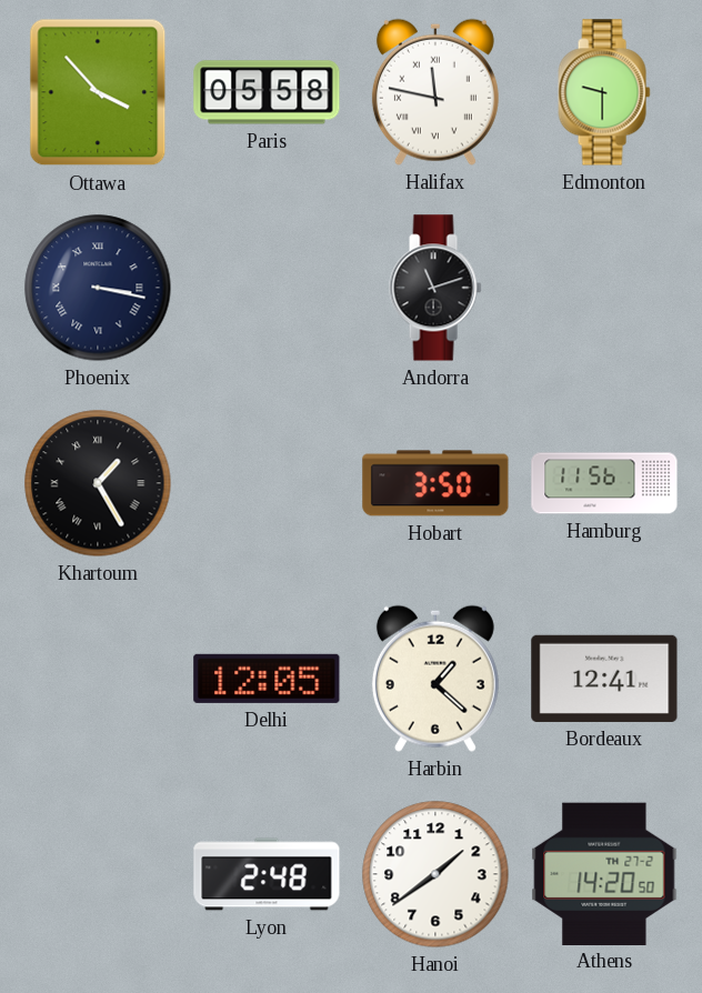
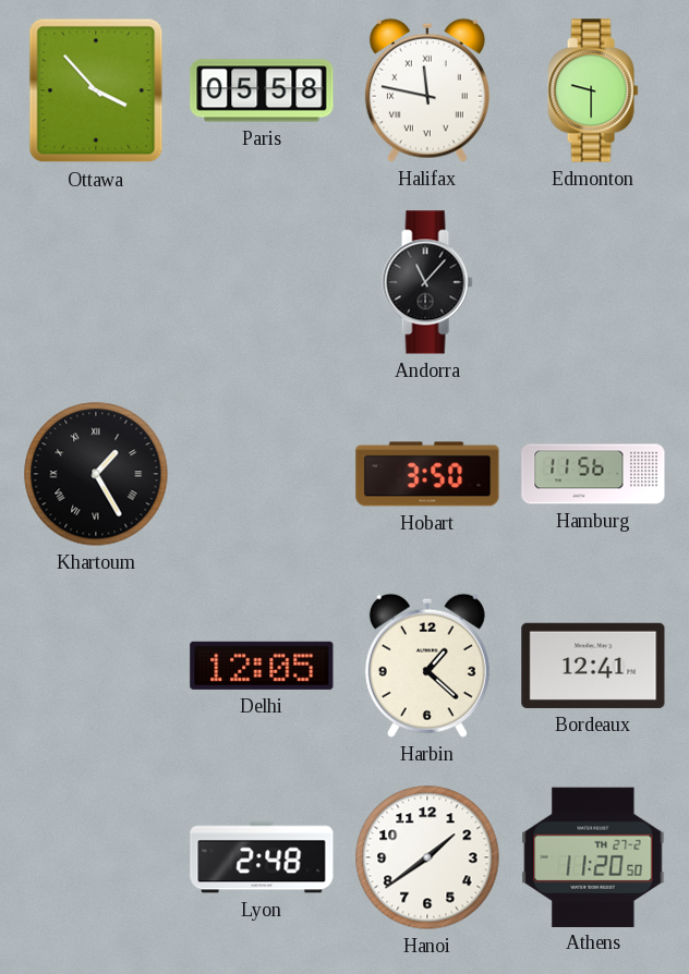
Phoenix: 3:17 -> none
Andorra: 11:12 -> 11:07
Athens: 14:20 -> 11:20
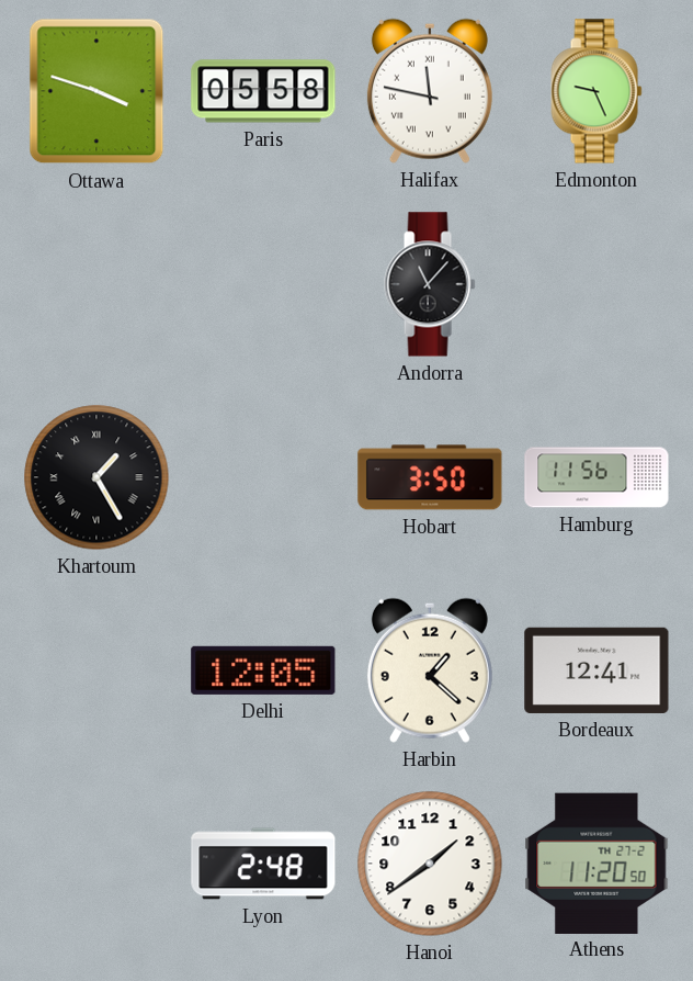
Ottawa: 3:53 -> 3:48
Edmonton: 9:30 -> 9:26
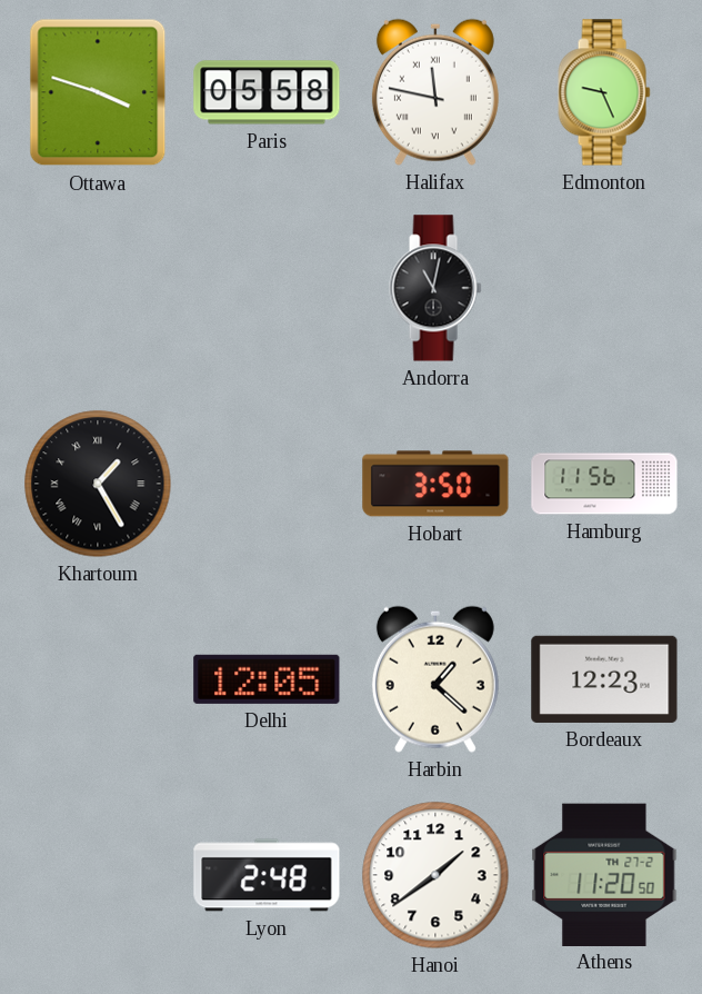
Andorra: 11:07 -> 11:02
Bordeaux: 12:41 -> 12:23
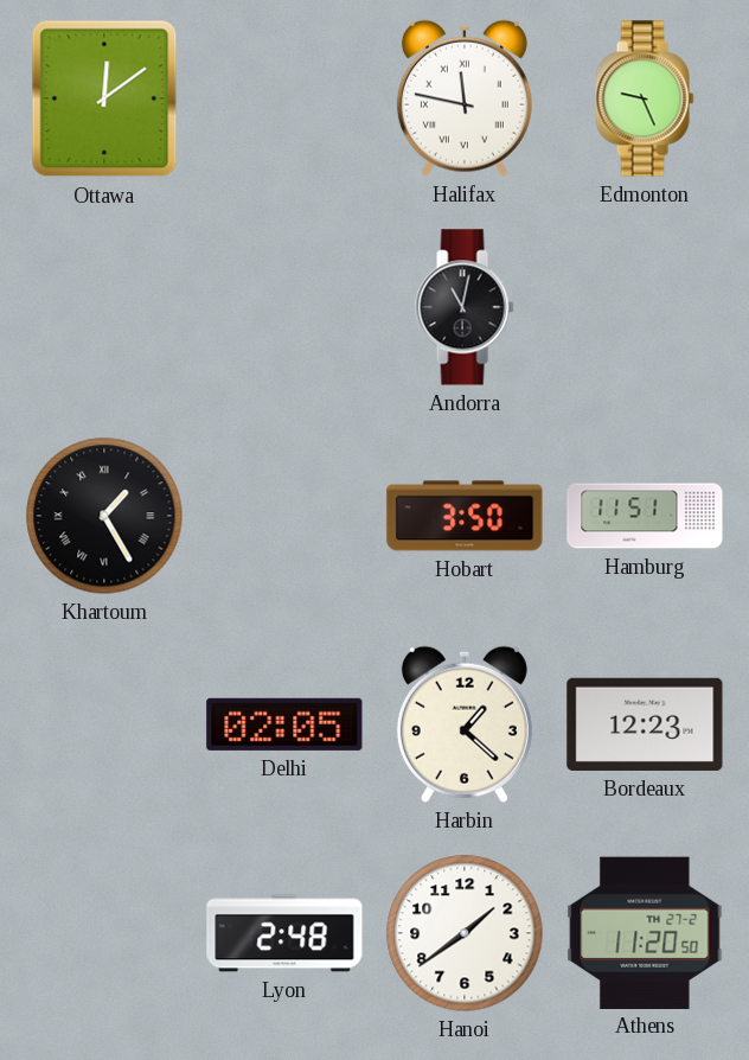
Ottawa: 3:48 -> 12:09
Paris: 05:58 -> none
Hamburg: 11:56 -> 11:51
Delhi: 12:05 -> 02:05
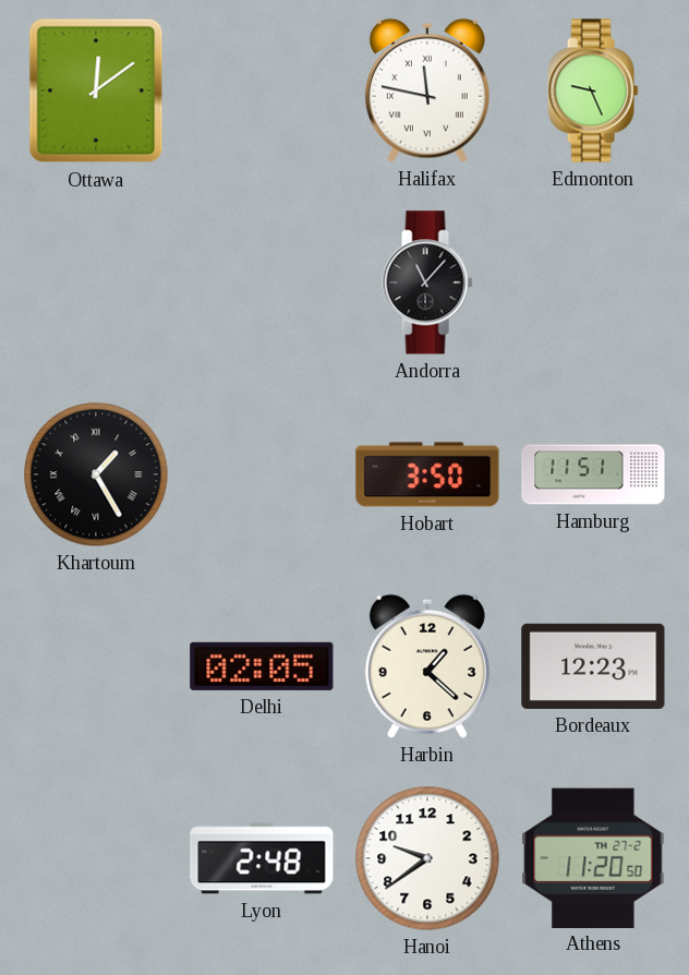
Andorra: 11:02 -> 11:07
Hanoi: 1:39 -> 9:39
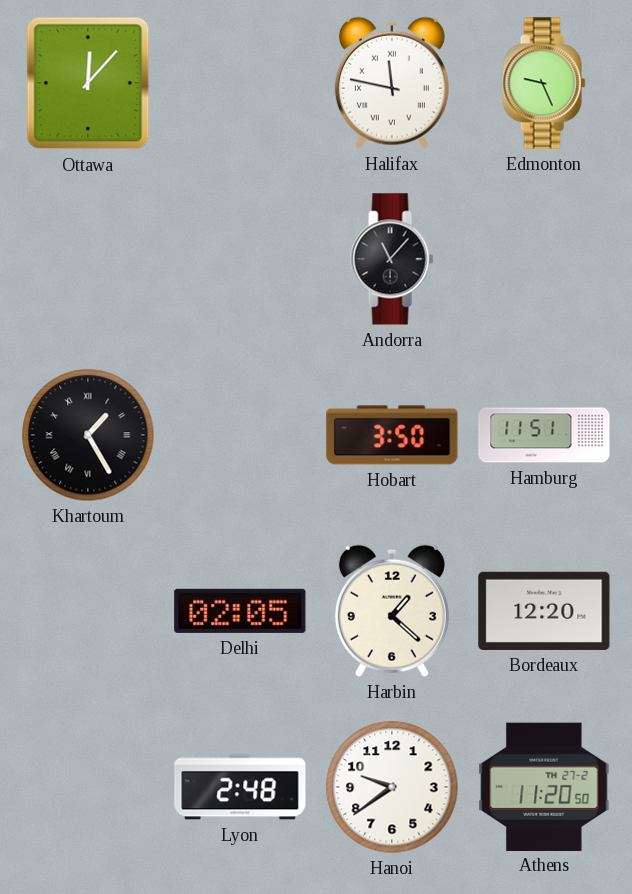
Ottawa: 12:09 -> 12:07
Bordeaux: 12:23 -> 12:20
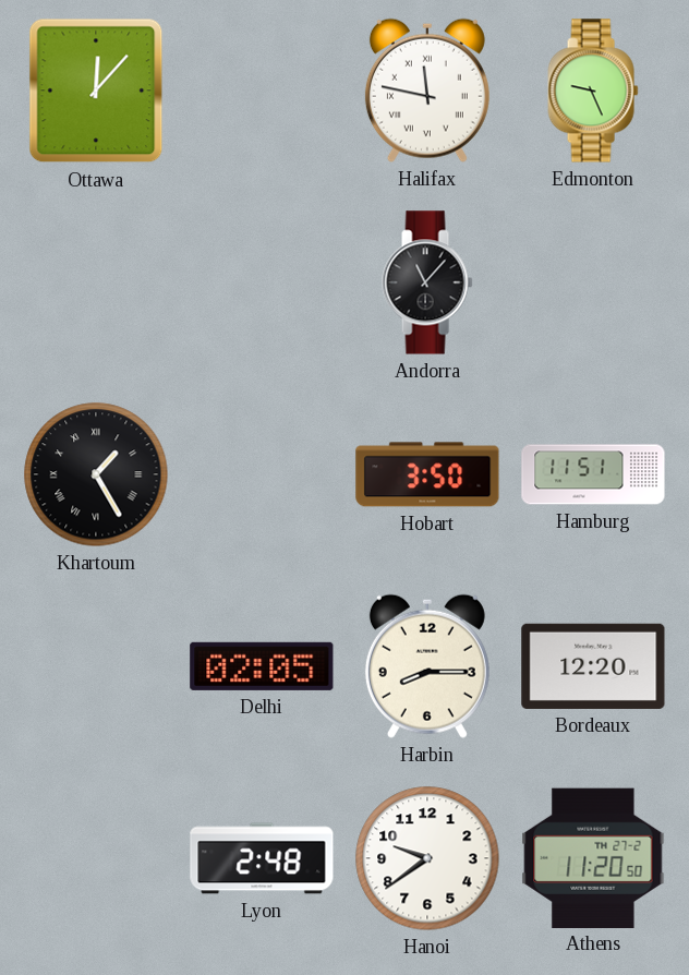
Harbin: 1:22 -> 8:15
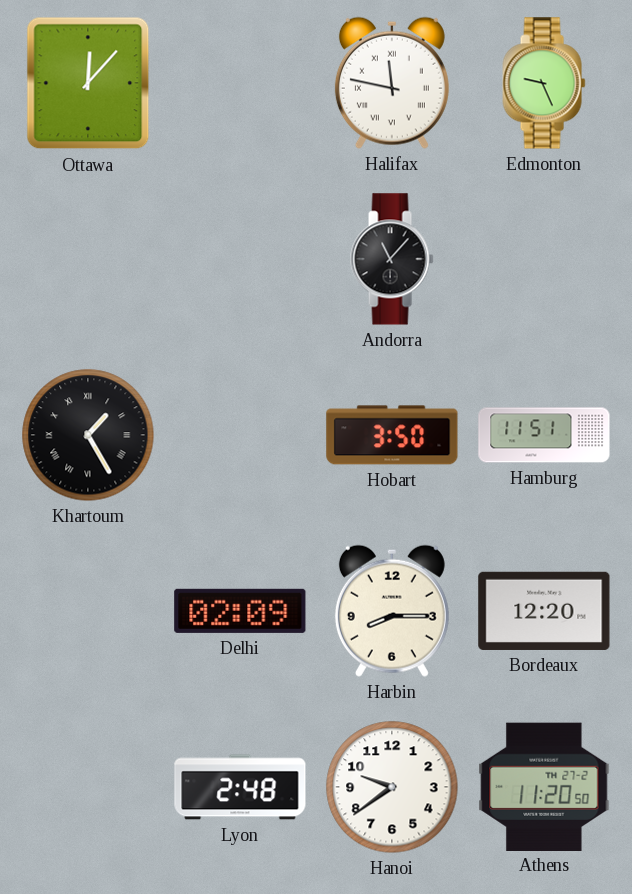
Delhi: 02:05 -> 02:09
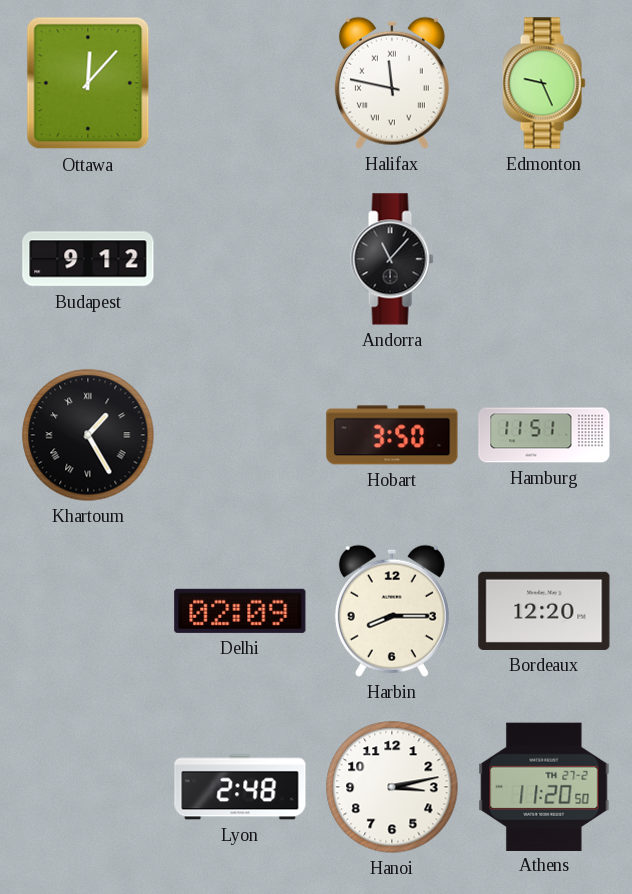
Budapest: none -> 9:12
Hanoi: 9:39 -> 3:13
